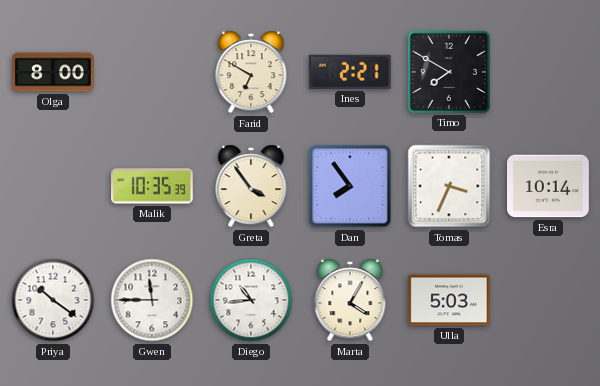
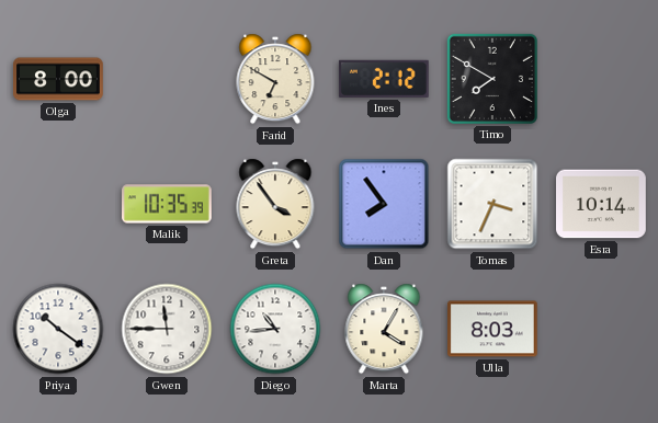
Ines: 2:21 -> 2:12
Ulla: 5:03 -> 8:03
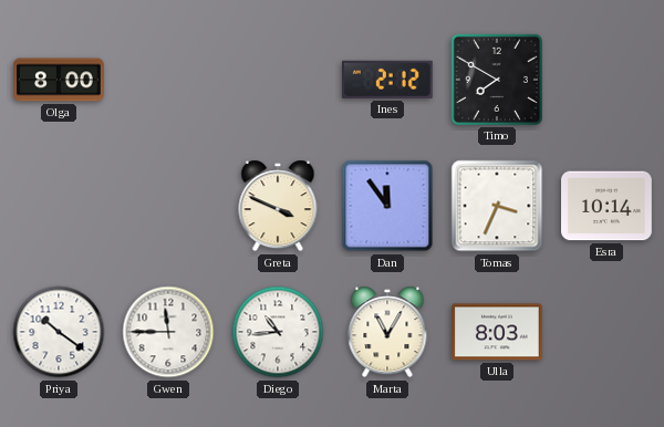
Farid: 6:50 -> none
Malik: 10:35 -> none
Greta: 3:54 -> 3:49
Dan: 7:54 -> 11:54
Marta: 4:05 -> 11:05
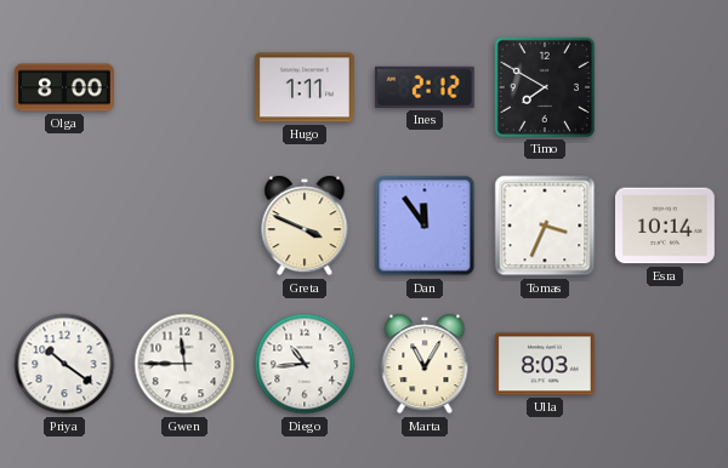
Hugo: none -> 1:11
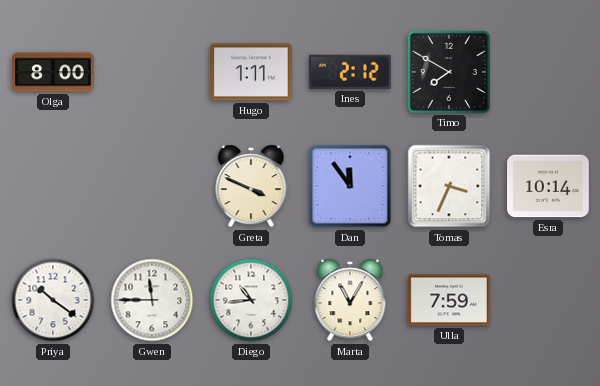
Ulla: 8:03 -> 7:59
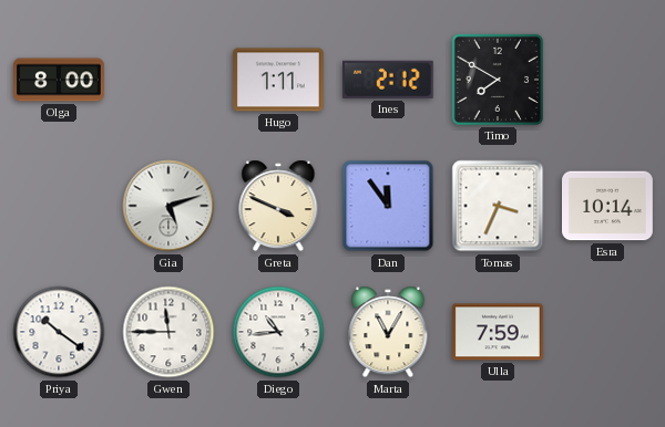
Gia: none -> 5:12
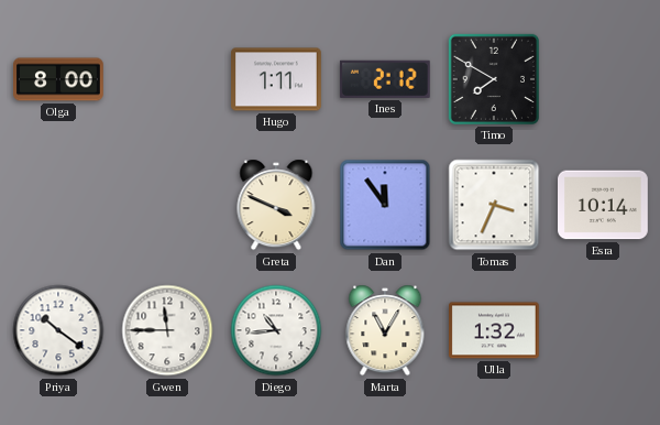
Gia: 5:12 -> none
Ulla: 7:59 -> 1:32
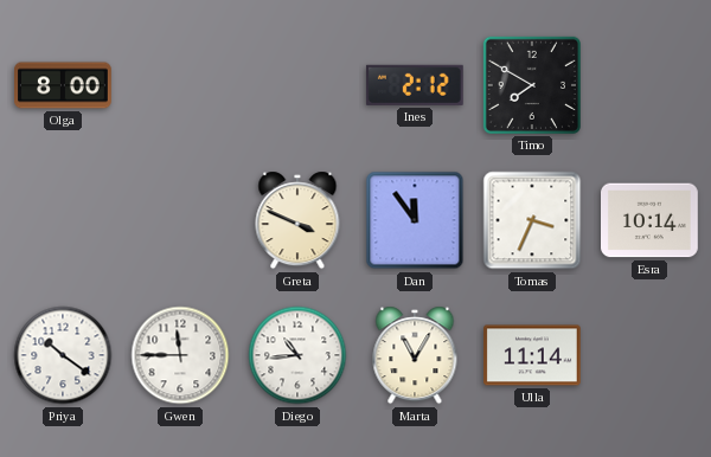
Hugo: 1:11 -> none
Ulla: 1:32 -> 11:14
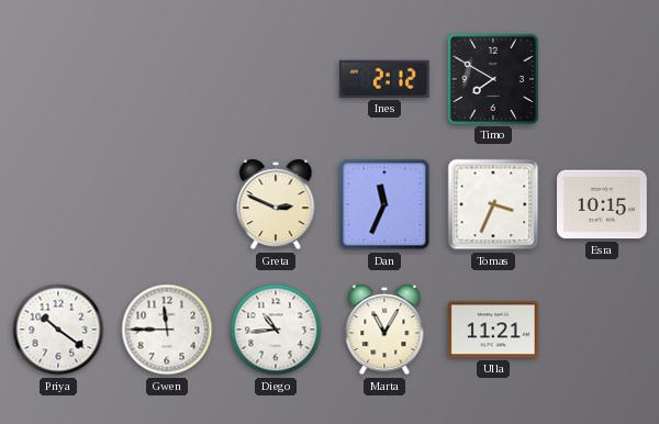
Olga: 8:00 -> none
Greta: 3:49 -> 2:49
Dan: 11:54 -> 11:34
Esra: 10:14 -> 10:15
Ulla: 11:14 -> 11:21
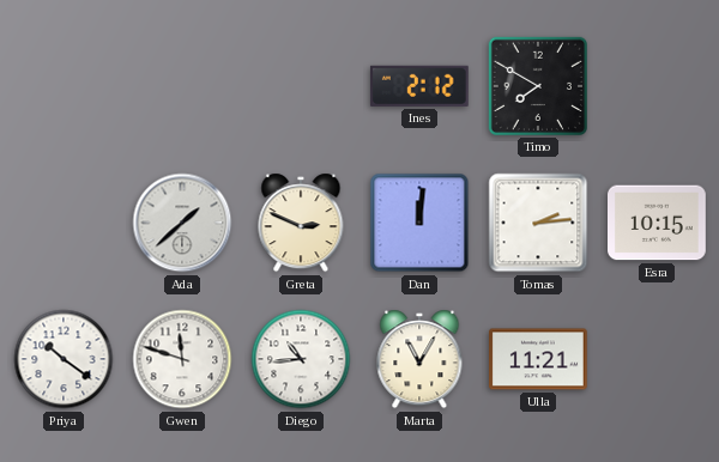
Ada: none -> 1:38
Dan: 11:34 -> 12:01
Tomas: 3:34 -> 2:14
Gwen: 11:45 -> 11:48
